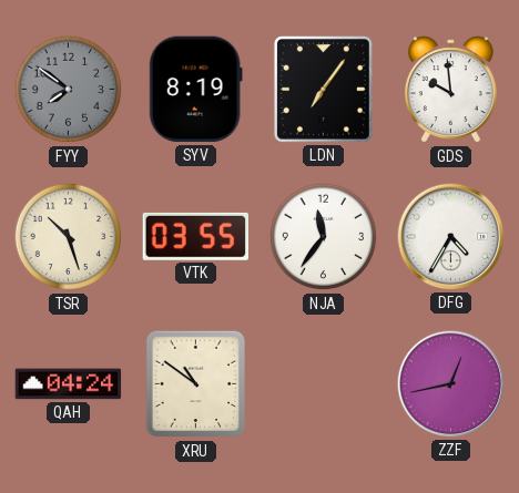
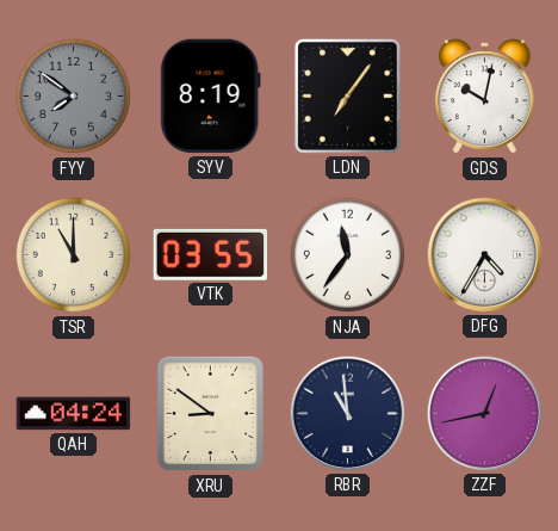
GDS: 9:59 -> 10:02
TSR: 10:27 -> 11:00
XRU: 10:51 -> 8:51
RBR: none -> 10:59
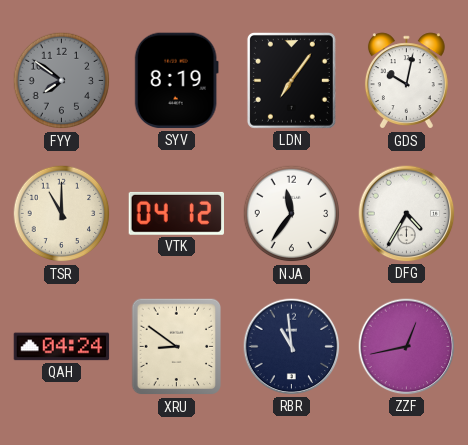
VTK: 03:55 -> 04:12
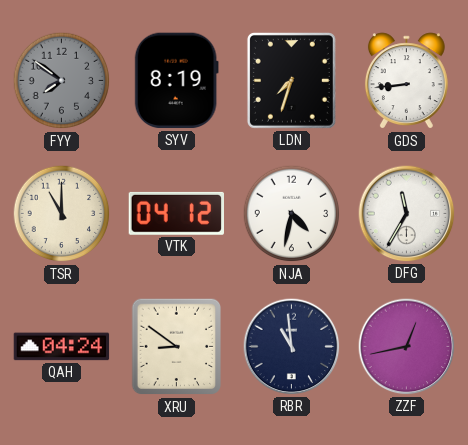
LDN: 7:06 -> 7:33
GDS: 10:02 -> 8:44
NJA: 11:36 -> 4:32
DFG: 4:35 -> 11:35
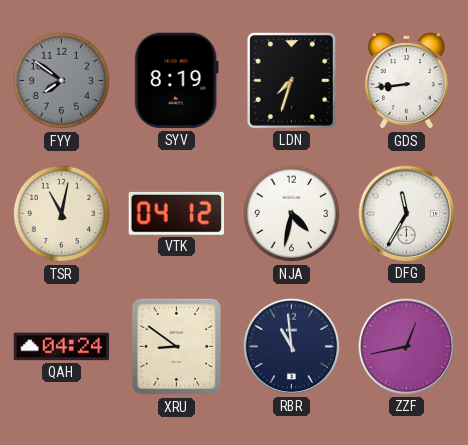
TSR: 11:00 -> 11:02
